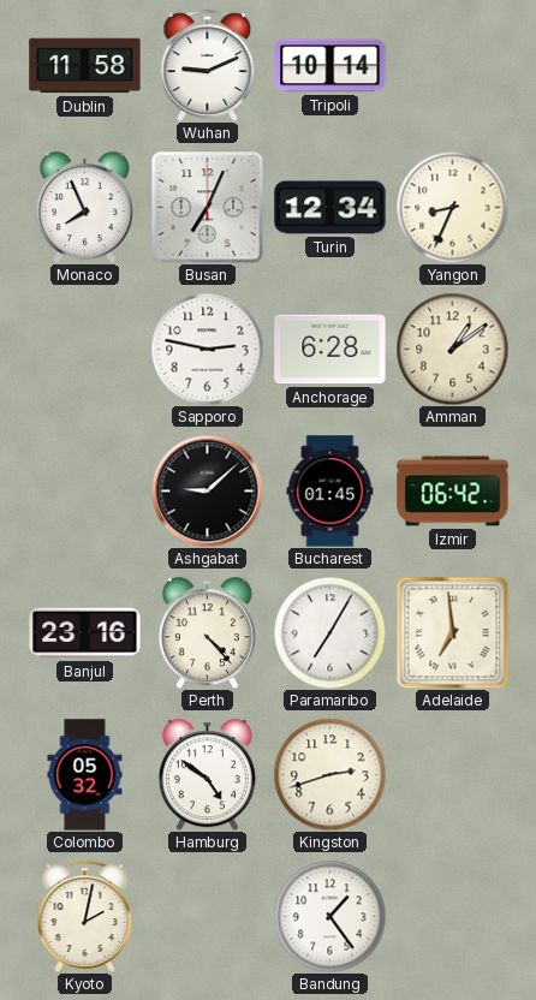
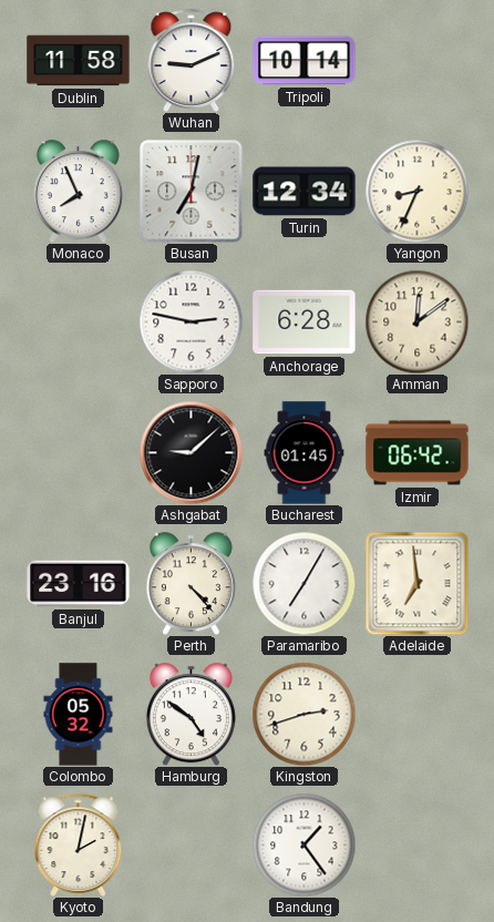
Busan: 7:04 -> 7:02
Amman: 1:09 -> 12:09
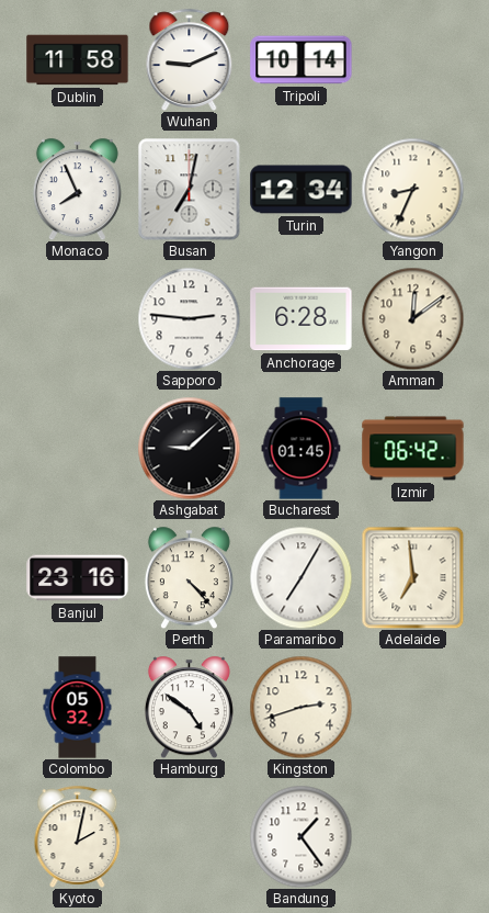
Sapporo: 2:47 -> 2:46
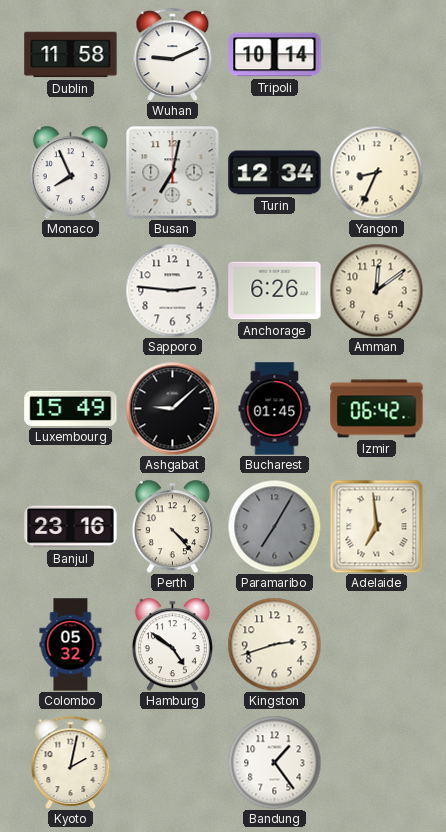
Anchorage: 6:28 -> 6:26
Luxembourg: none -> 15:49
Paramaribo dial: white -> grey
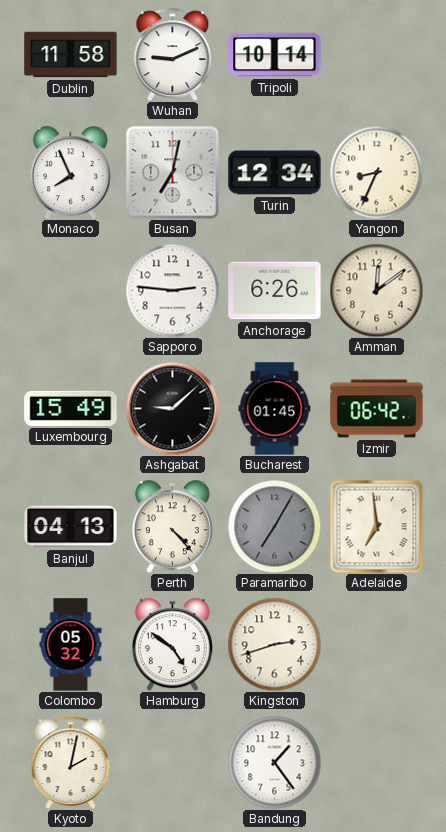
Banjul: 23:16 -> 04:13
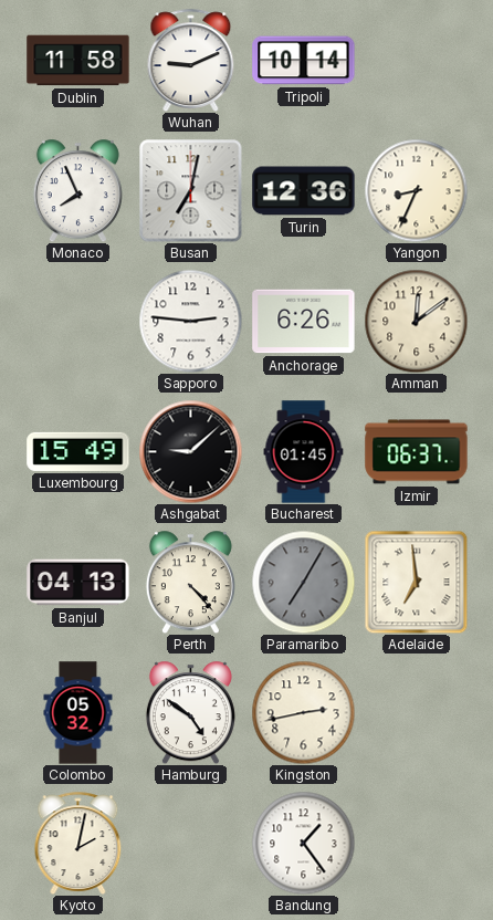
Turin: 12:34 -> 12:36
Izmir: 06:42 -> 06:37
Kingston: 2:42 -> 2:43
